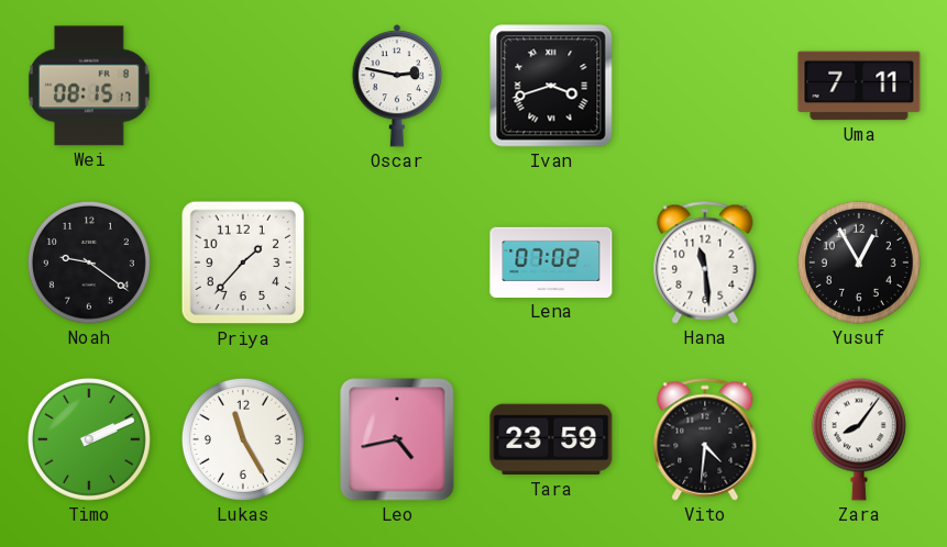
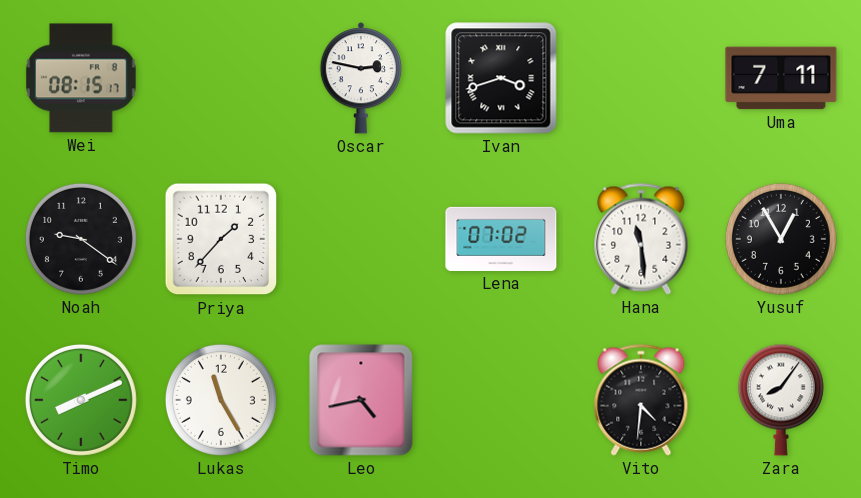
Timo: 2:11 -> 8:11
Tara: 23:59 -> none
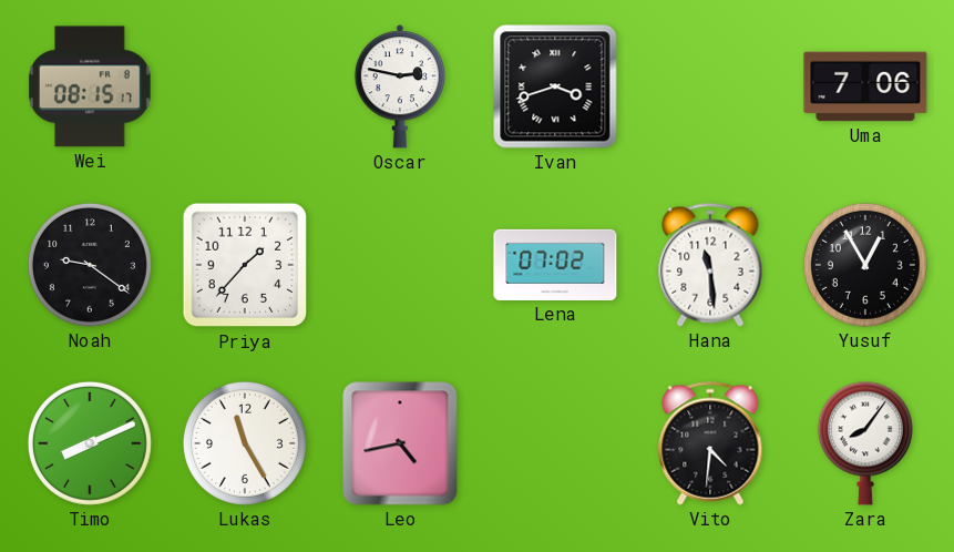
Uma: 7:11 -> 7:06
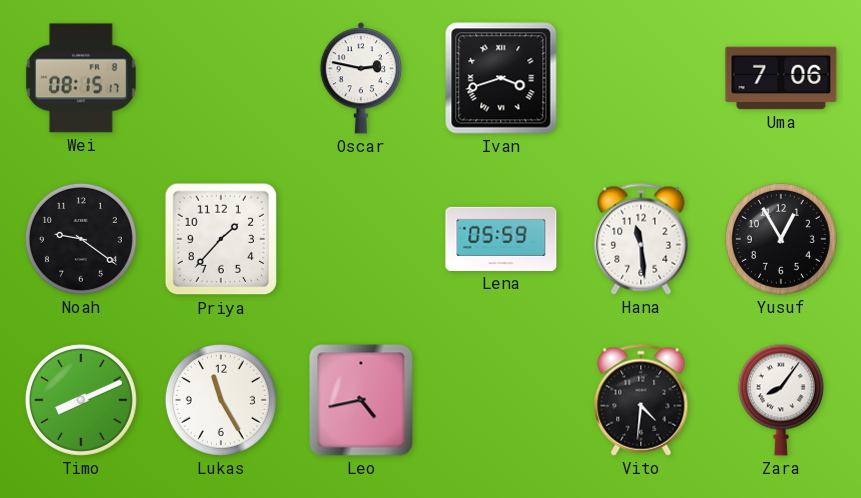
Lena: 07:02 -> 05:59
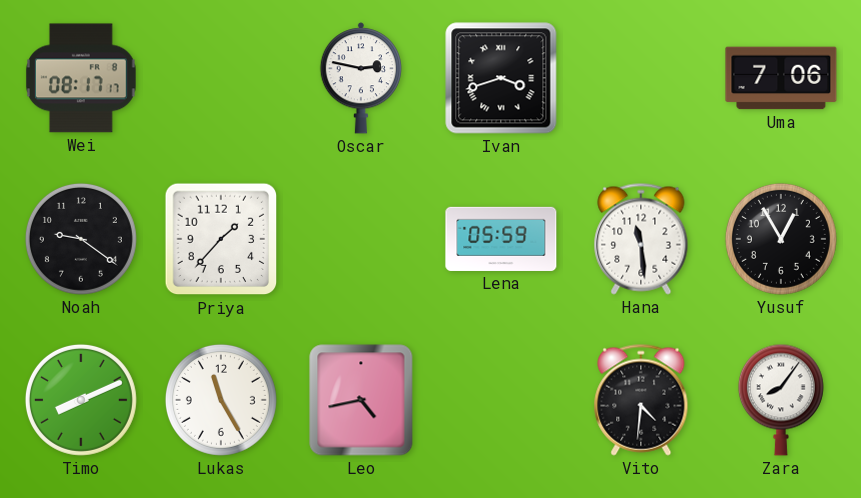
Wei: 08:15 -> 08:17
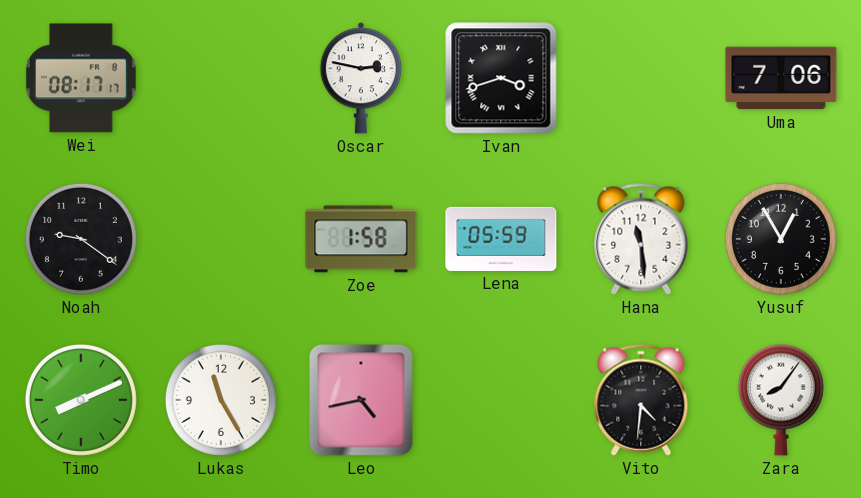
Priya: 1:37 -> none
Zoe: none -> 1:58
